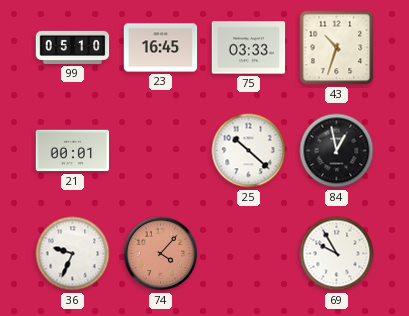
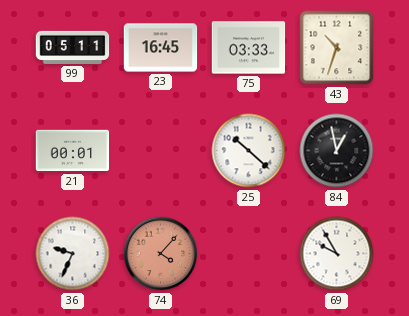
99: 05:10 -> 05:11
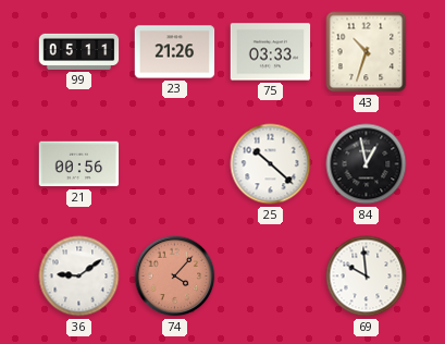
23: 16:45 -> 21:26
21: 00:01 -> 00:56
36: 9:34 -> 9:09
69: 9:55 -> 9:59
